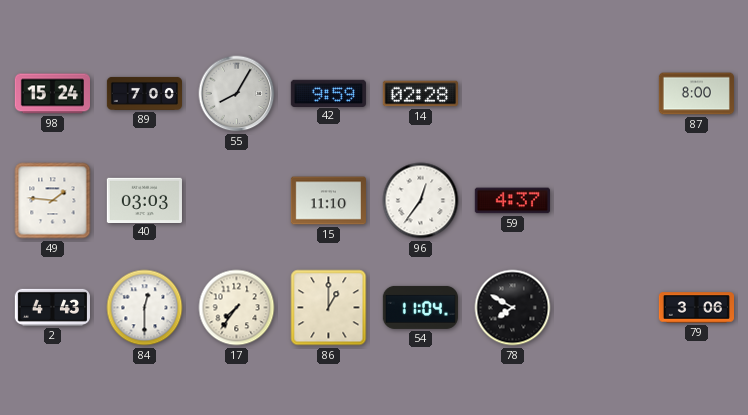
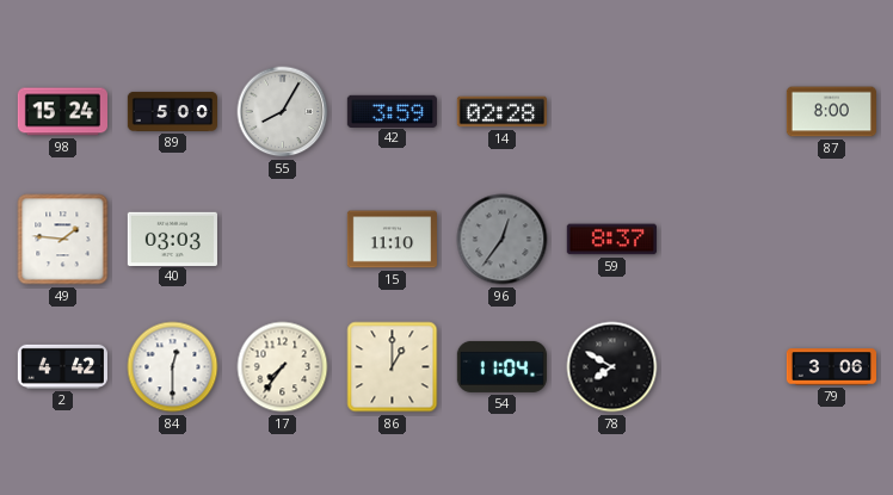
89: 7:00 -> 5:00
42: 9:59 -> 3:59
96 dial: white -> grey
59: 4:37 -> 8:37
2: 4:43 -> 4:42
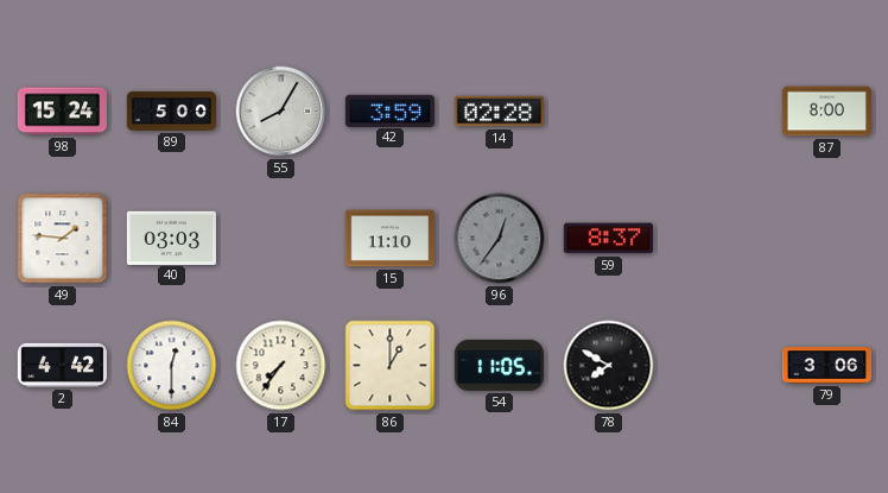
54: 11:04 -> 11:05
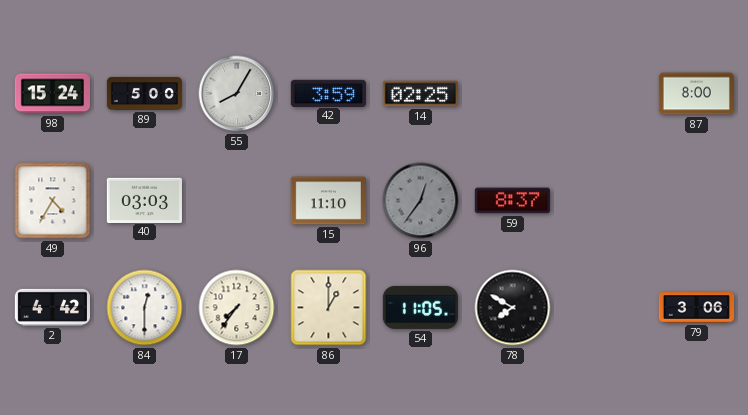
14: 02:28 -> 02:25
49: 1:46 -> 4:35
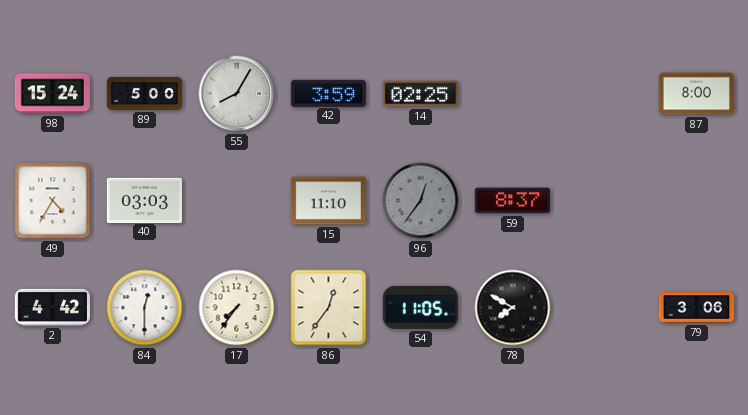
86: 1:00 -> 12:36
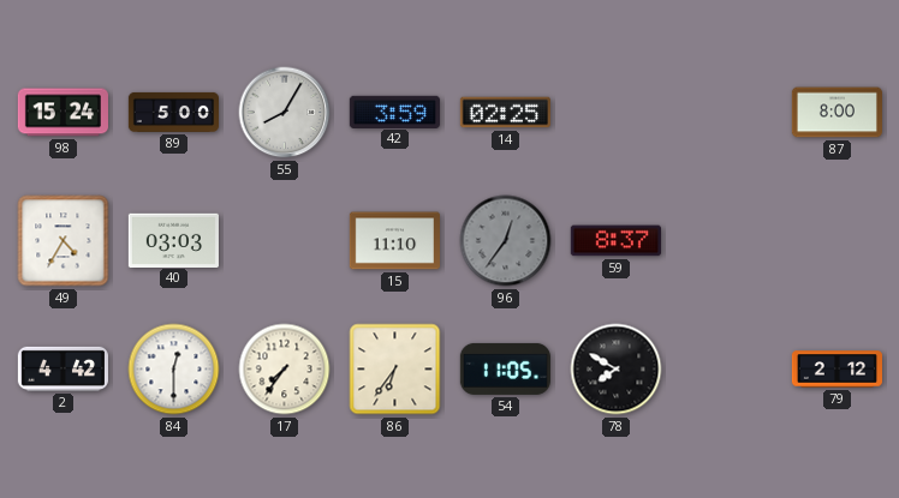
86: 12:36 -> 6:36
79: 3:06 -> 2:12
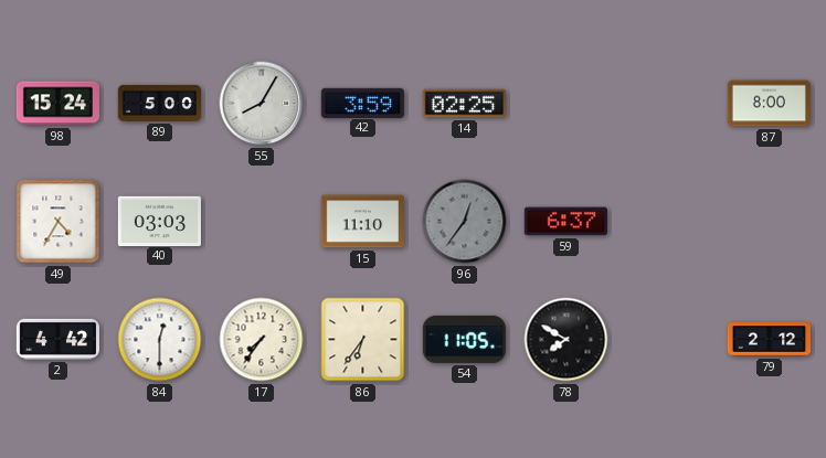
59: 8:37 -> 6:37
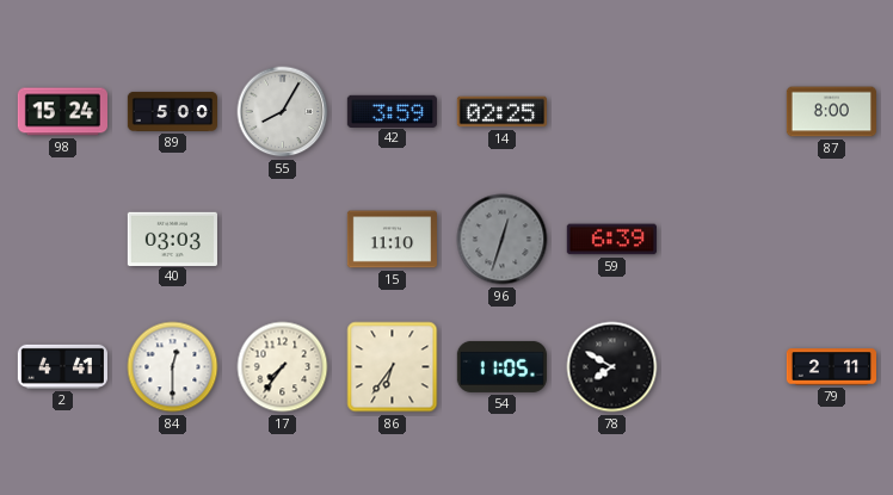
49: 4:35 -> none
96: 12:36 -> 12:33
59: 6:37 -> 6:39
2: 4:42 -> 4:41
79: 2:12 -> 2:11
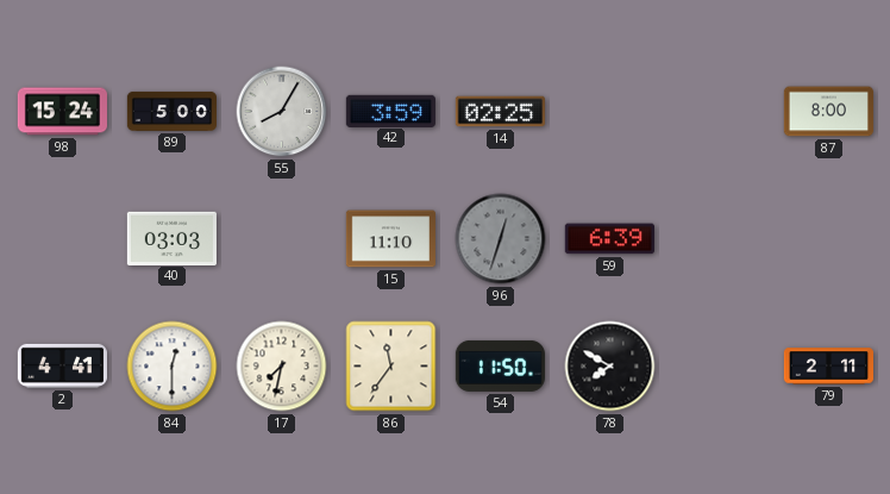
17: 7:36 -> 7:32
86: 6:36 -> 11:36
54: 11:05 -> 11:50
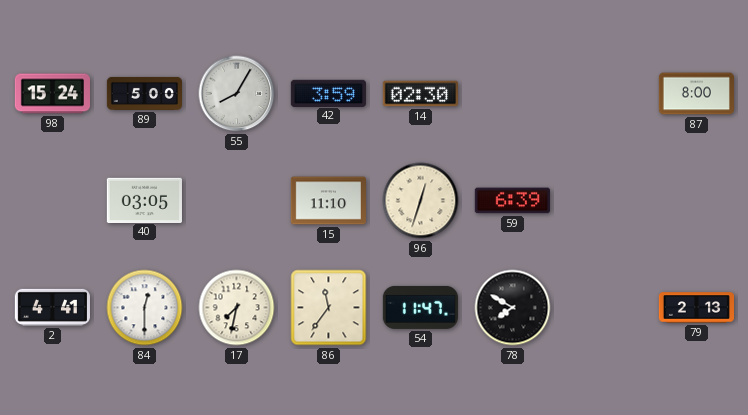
14: 02:25 -> 02:30
40: 03:03 -> 03:05
96 dial: grey -> cream
54: 11:50 -> 11:47
79: 2:11 -> 2:13
